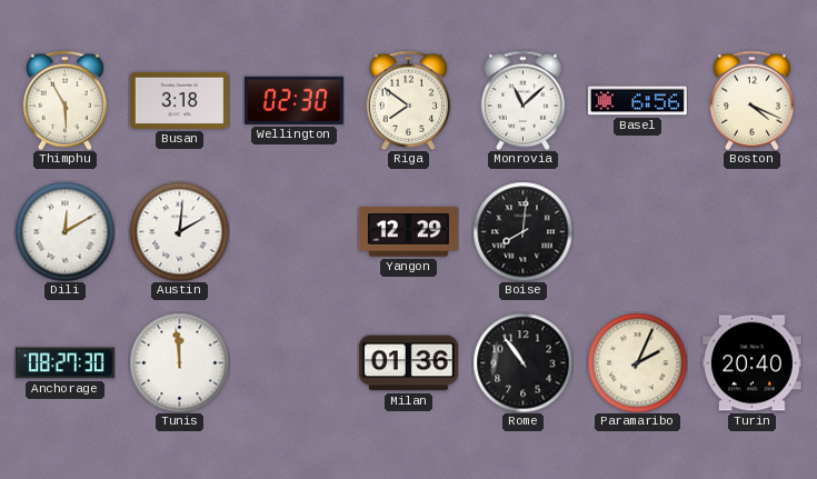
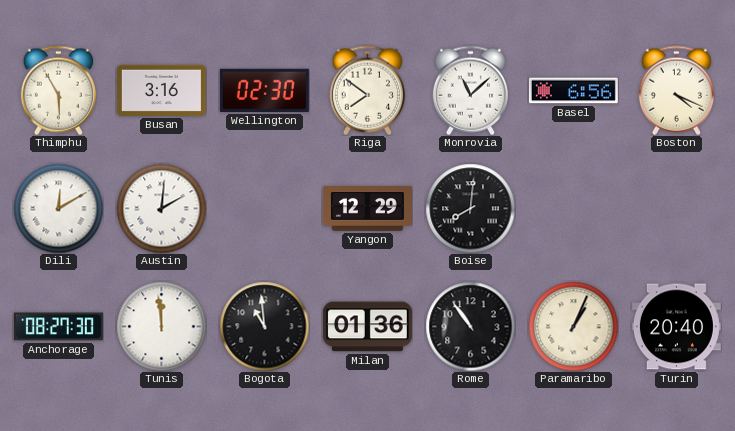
Busan: 3:18 -> 3:16
Bogota: none -> 10:59
Paramaribo: 2:04 -> 1:04
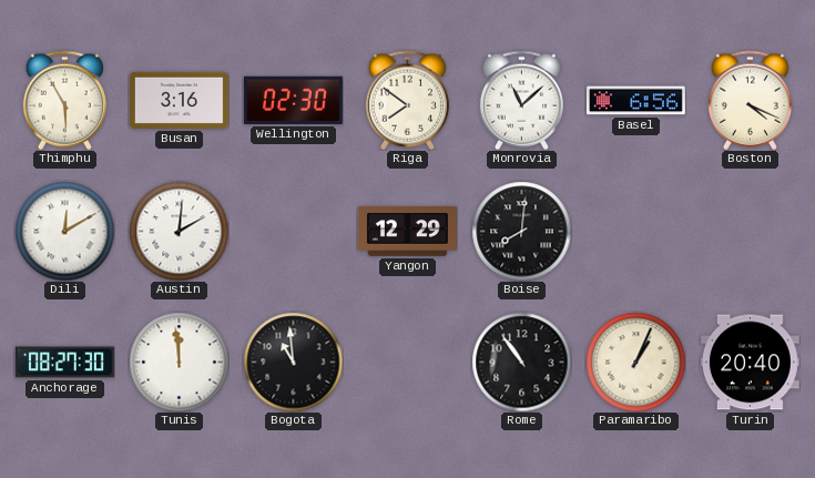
Milan: 01:36 -> none
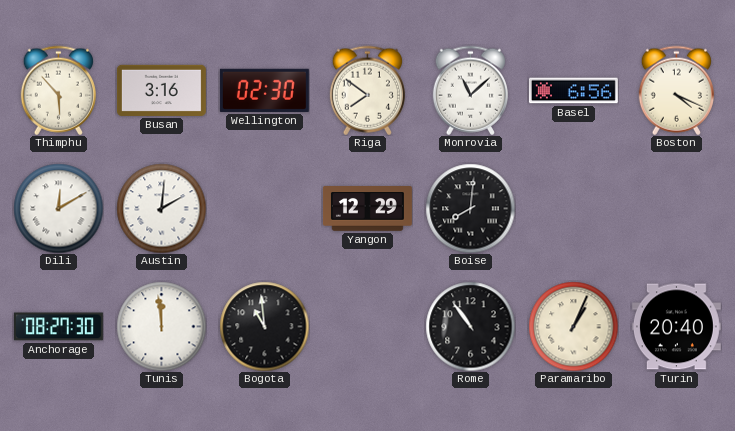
Thimphu: 5:55 -> 5:53
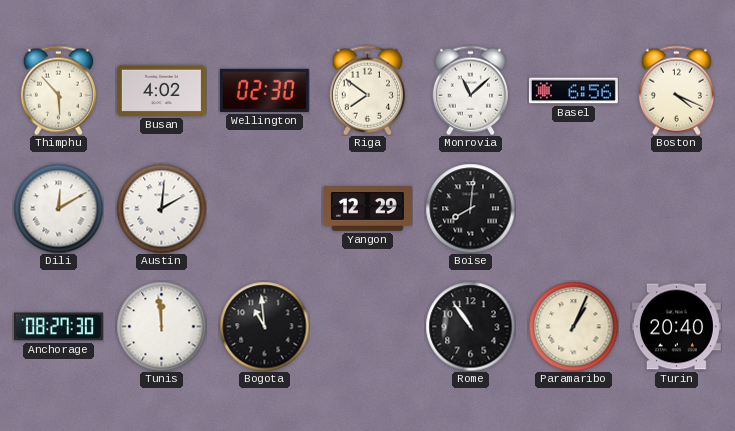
Busan: 3:16 -> 4:02
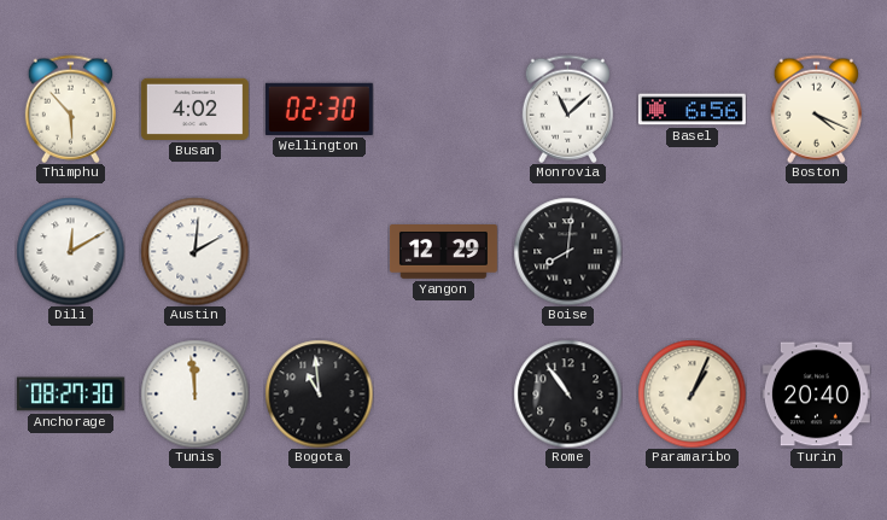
Riga: 7:51 -> none
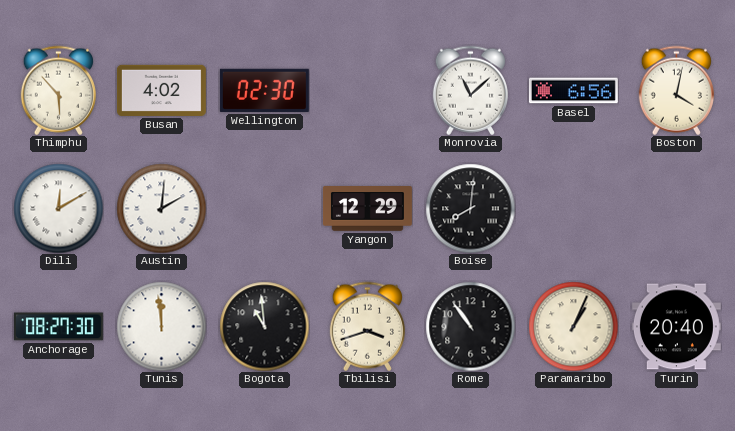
Boston: 4:19 -> 4:02
Tbilisi: none -> 3:42
